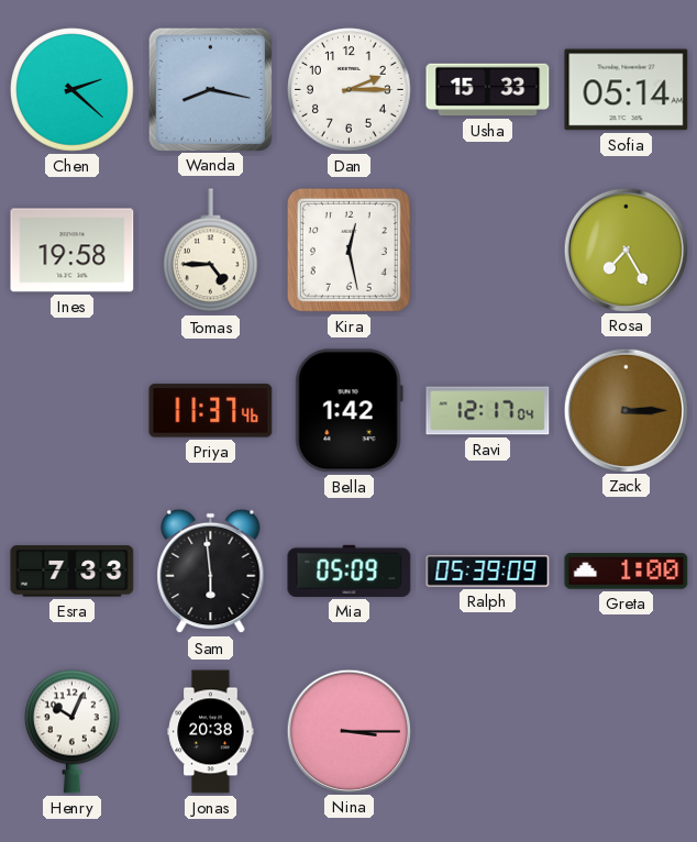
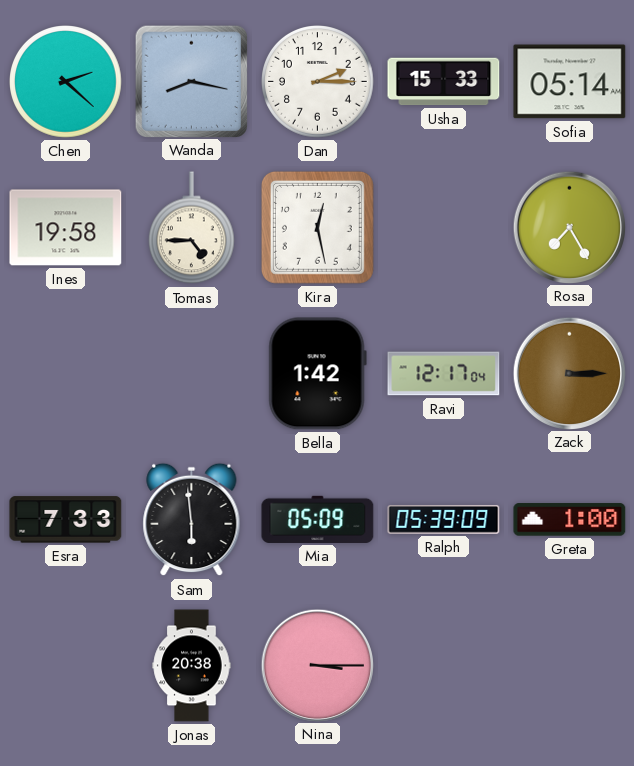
Priya: 11:37 -> none
Henry: 10:04 -> none
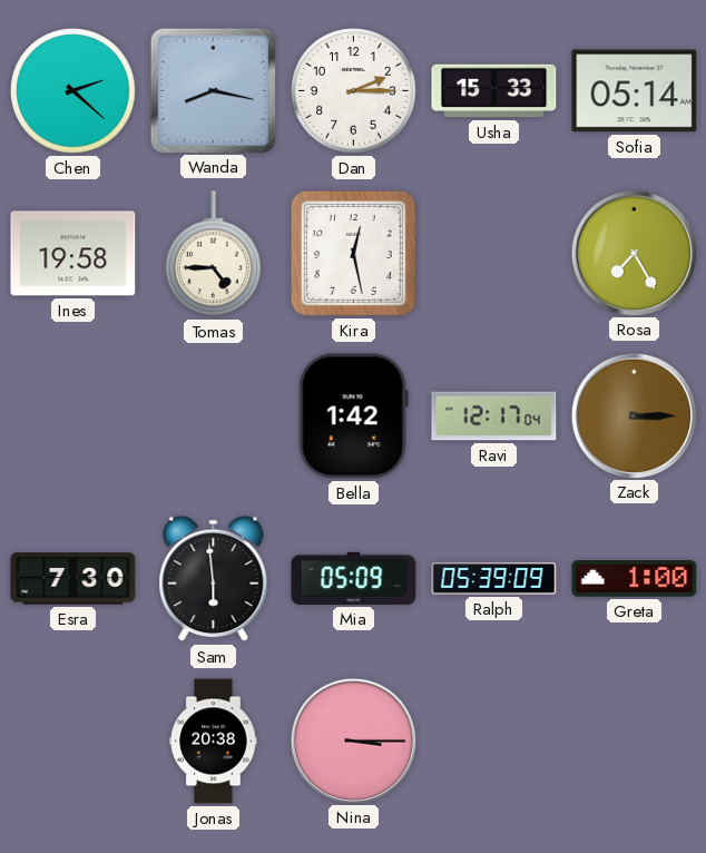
Esra: 7:33 -> 7:30
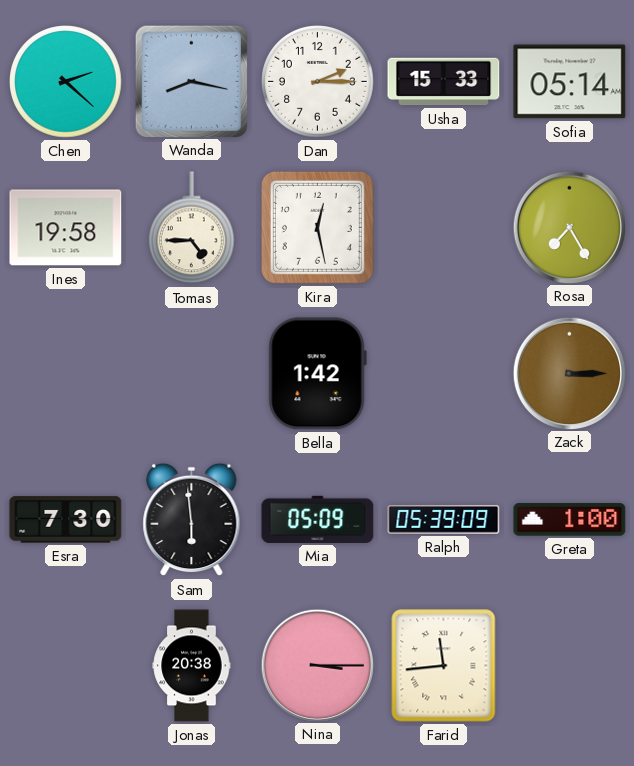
Ravi: 12:17 -> none
Farid: none -> 11:44
